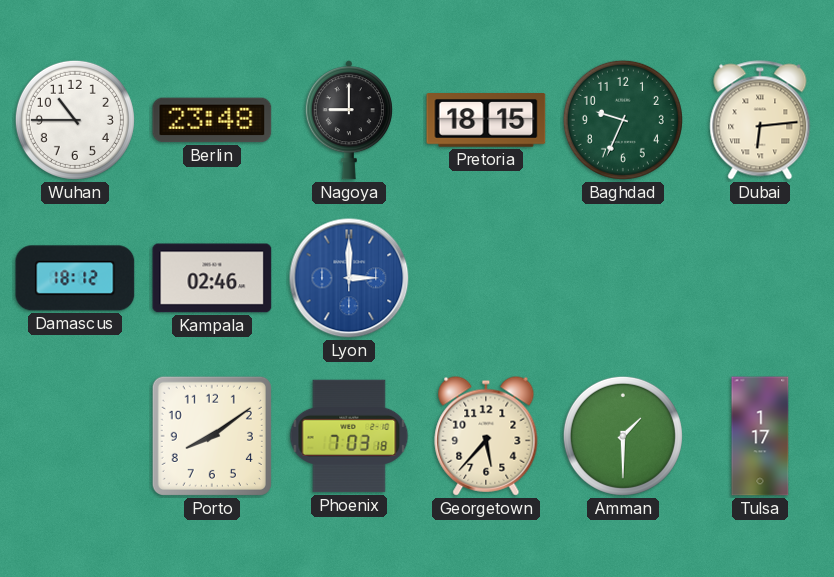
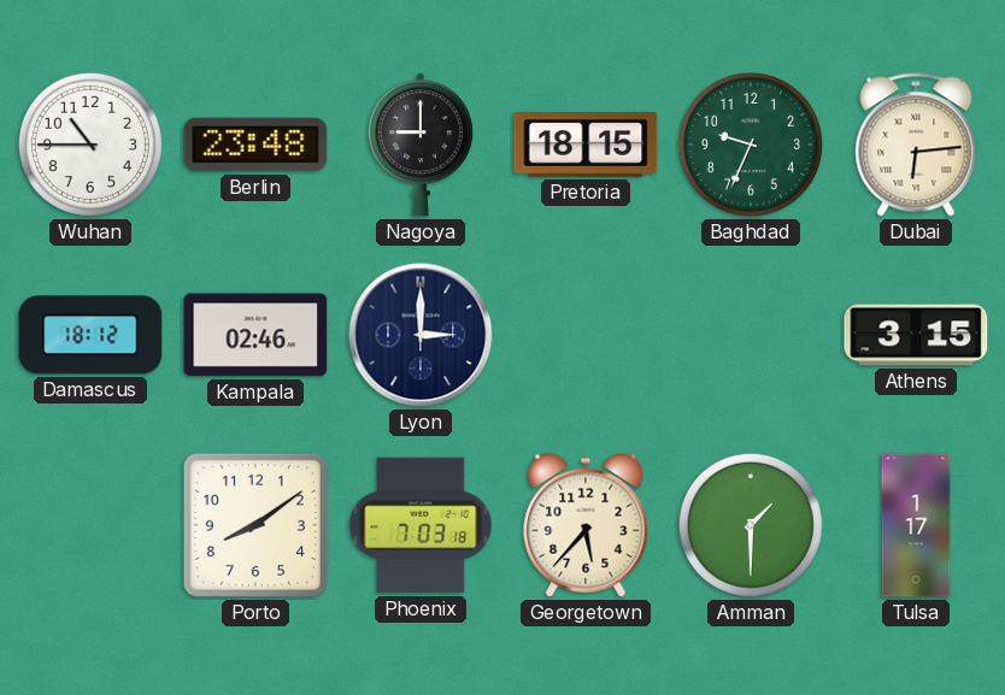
Lyon dial: blue -> navy
Athens: none -> 3:15
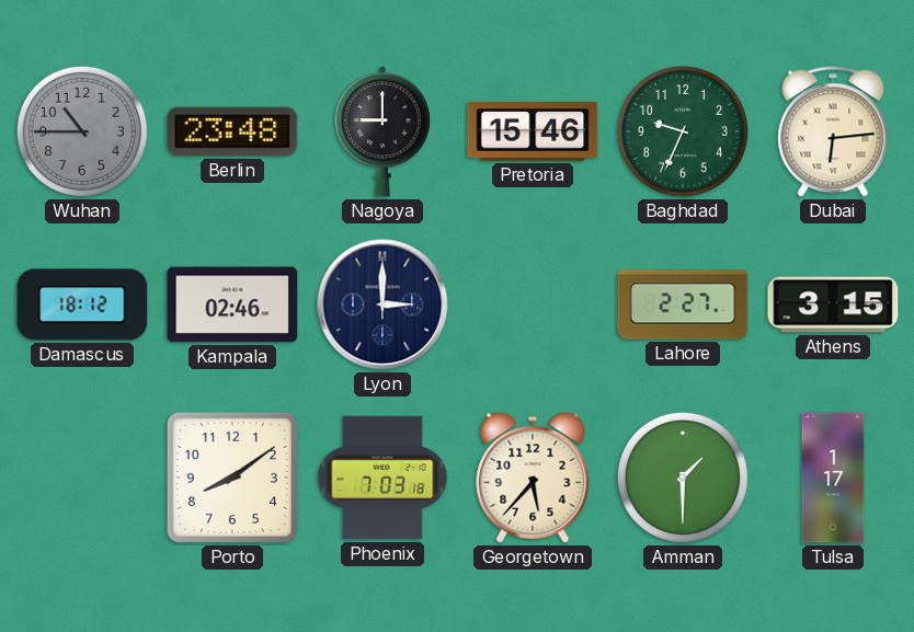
Wuhan dial: white -> grey
Pretoria: 18:15 -> 15:46
Lahore: none -> 2:27
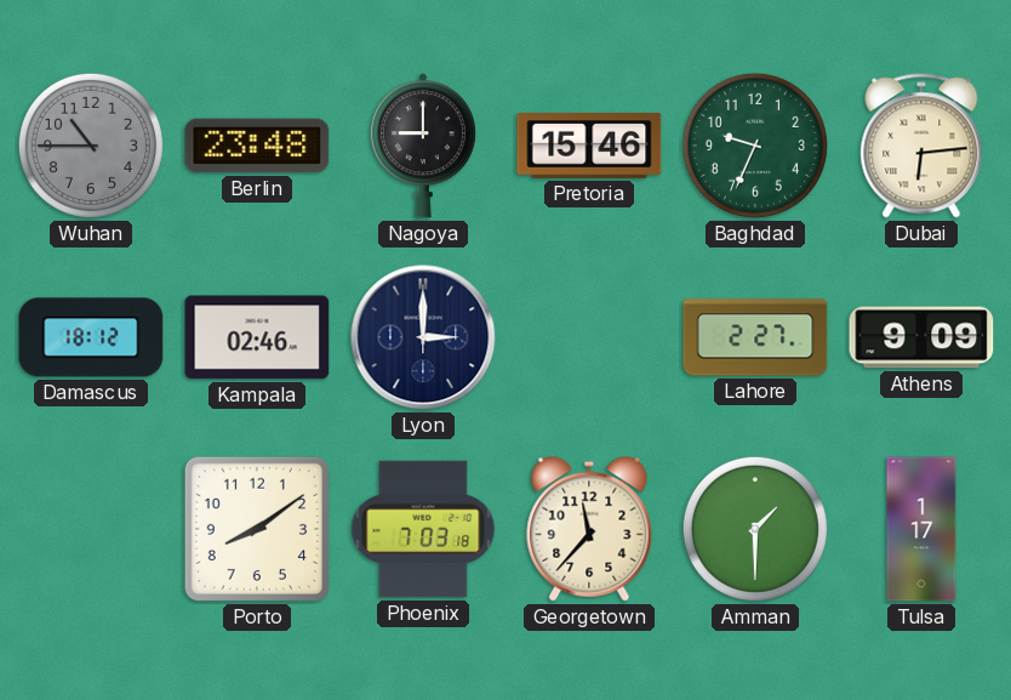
Athens: 3:15 -> 9:09
Georgetown: 5:37 -> 11:37
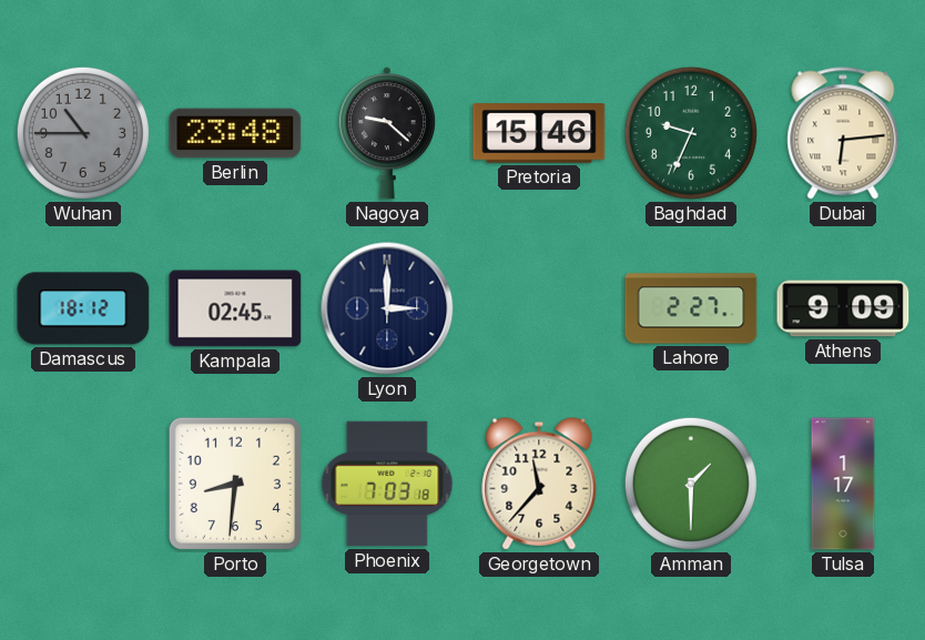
Nagoya: 9:00 -> 9:22
Kampala: 02:46 -> 02:45
Porto: 8:09 -> 8:31
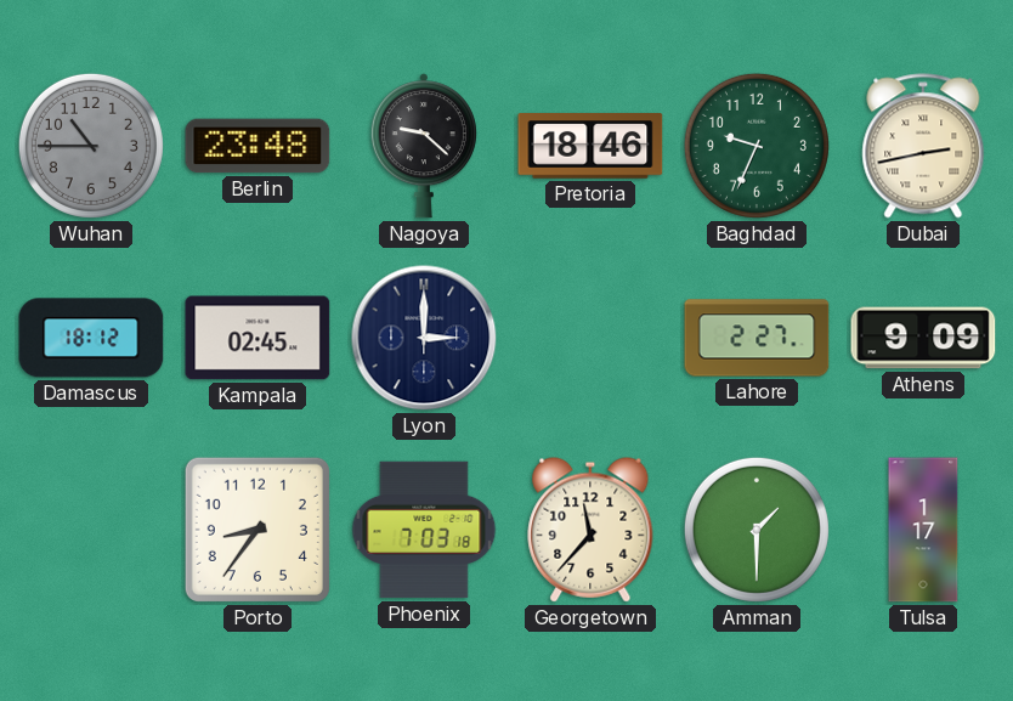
Pretoria: 15:46 -> 18:46
Dubai: 6:14 -> 2:43
Porto: 8:31 -> 8:36
